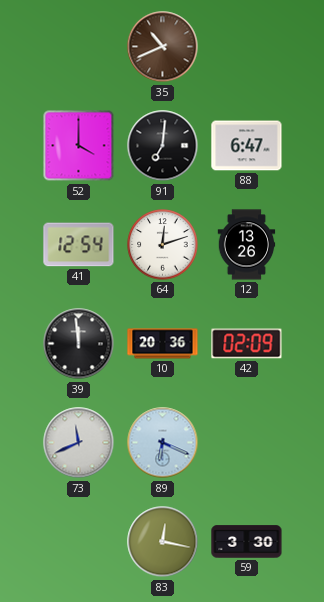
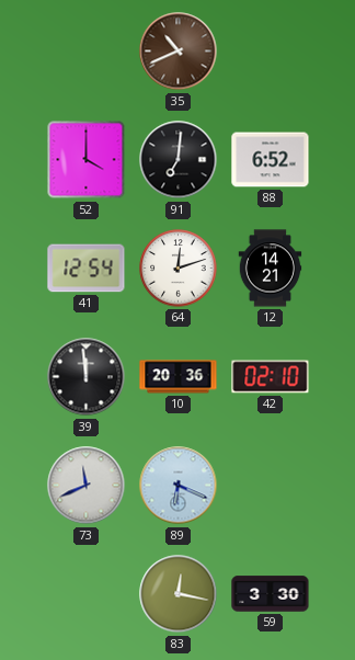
88: 6:47 -> 6:52
12: 13:26 -> 14:21
42: 02:09 -> 02:10
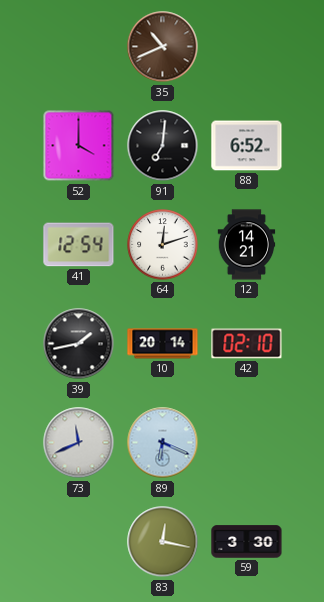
39: 11:59 -> 1:43
10: 20:36 -> 20:14
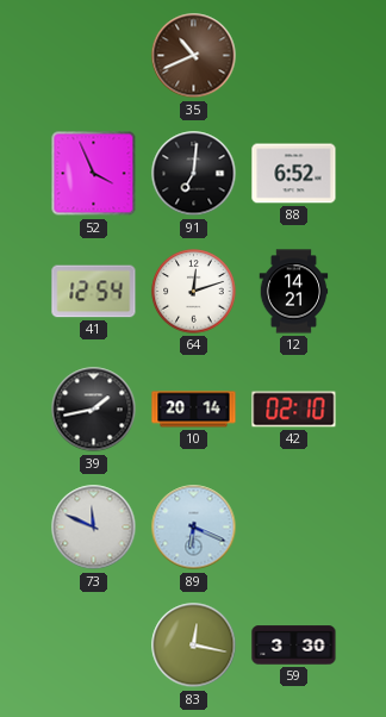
52: 4:00 -> 3:56
73: 11:41 -> 11:49
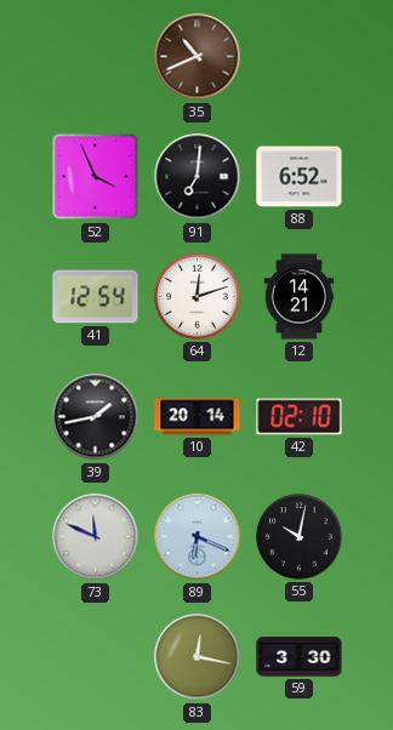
55: none -> 10:02
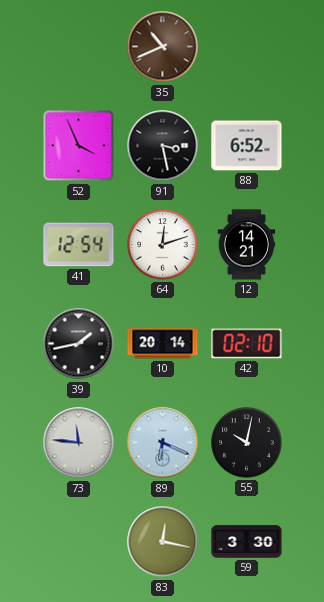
91: 7:01 -> 3:28
73: 11:49 -> 11:46
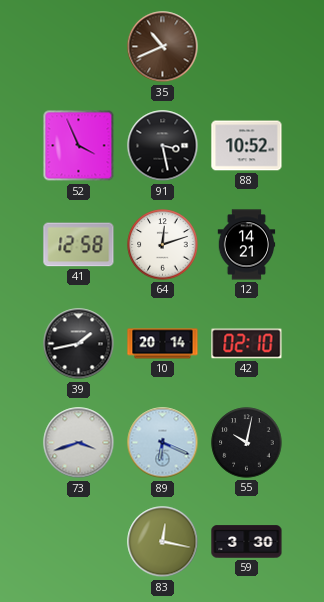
88: 6:52 -> 10:52
41: 12:54 -> 12:58
73: 11:46 -> 3:42
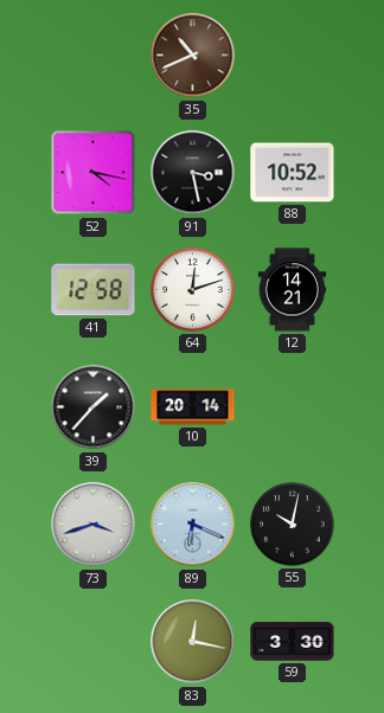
52: 3:56 -> 4:17
39: 1:43 -> 1:37
42: 02:10 -> none
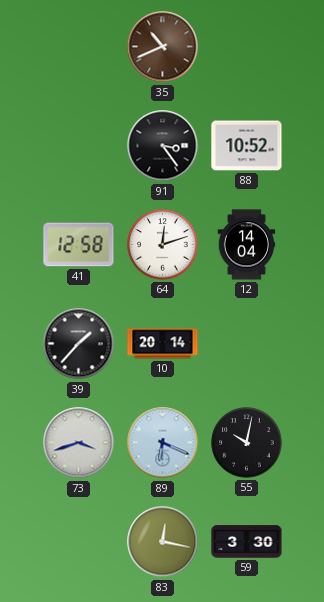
52: 4:17 -> none
91: 3:28 -> 3:24
12: 14:21 -> 14:04
